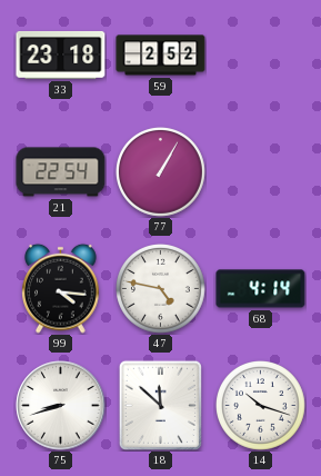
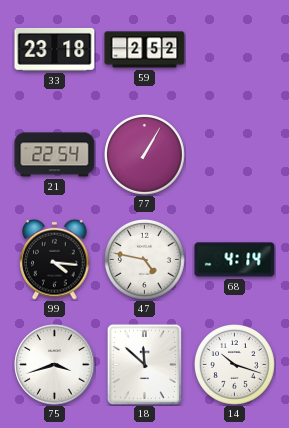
75: 8:42 -> 3:42
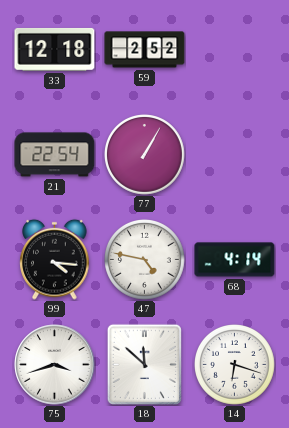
33: 23:18 -> 12:18
14: 10:18 -> 6:18
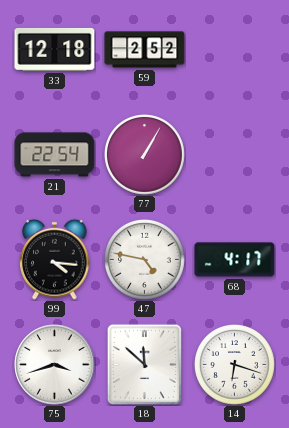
68: 4:14 -> 4:17
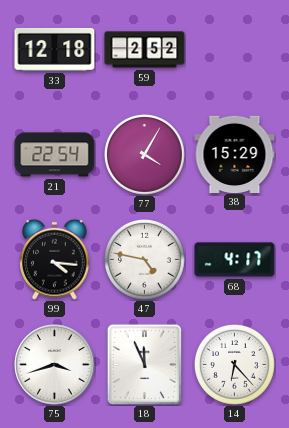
77: 1:05 -> 4:05
38: none -> 15:29
18: 11:52 -> 11:56
14: 6:18 -> 6:23
